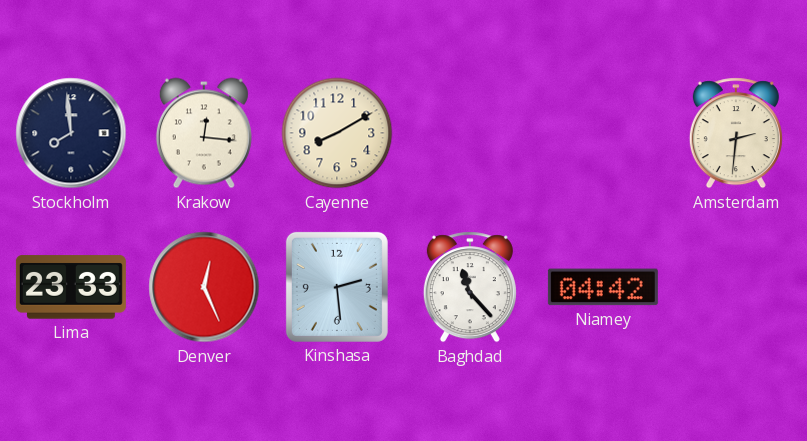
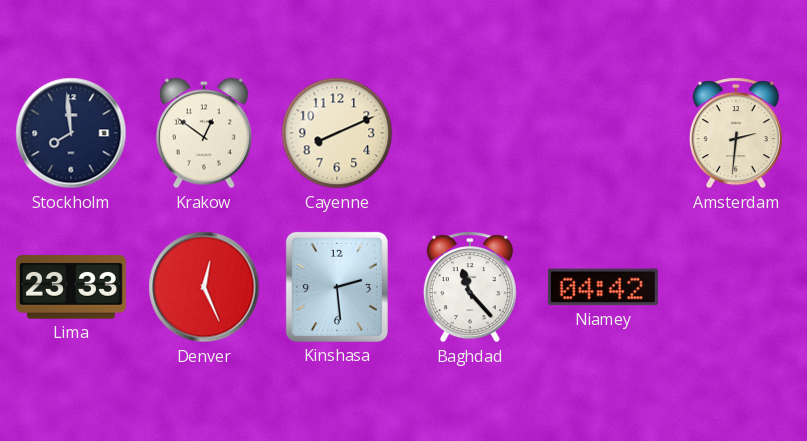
Krakow: 12:16 -> 12:51
Cayenne: 8:10 -> 8:11
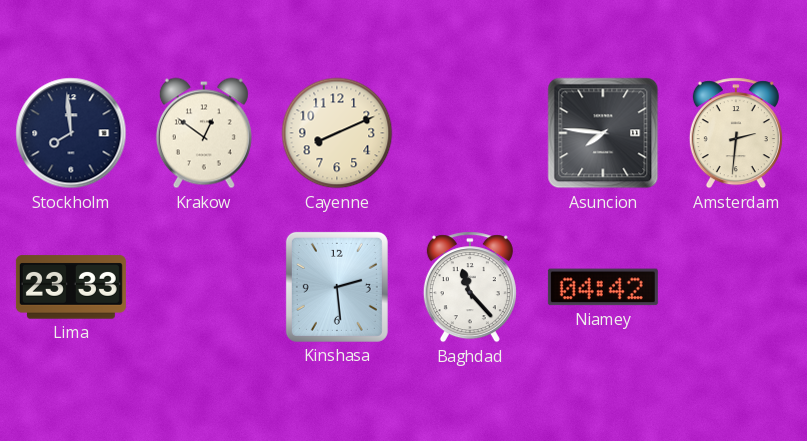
Asuncion: none -> 7:46
Denver: 12:26 -> none
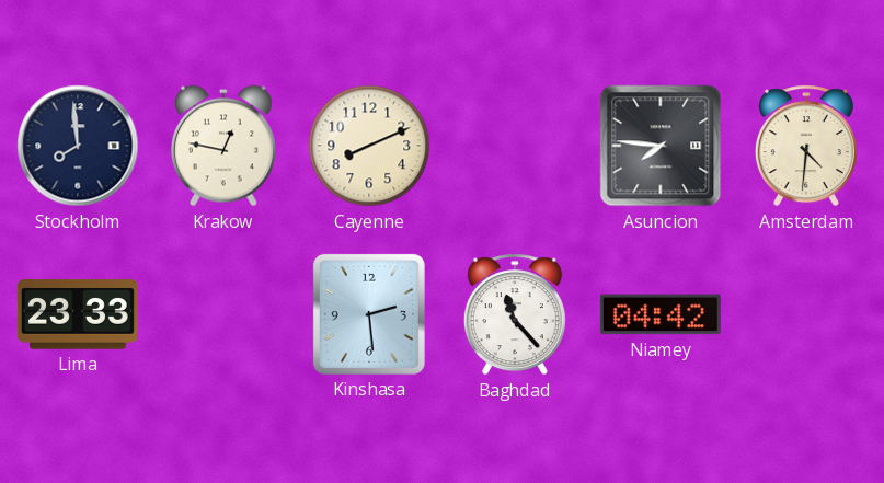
Krakow: 12:51 -> 12:47
Amsterdam: 2:31 -> 4:31
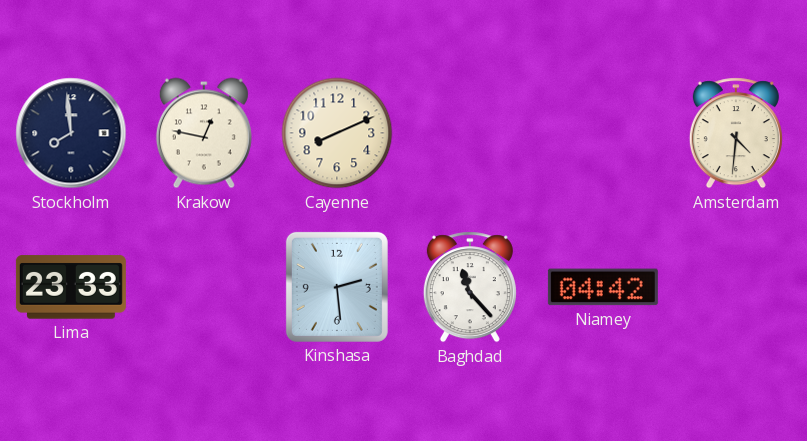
Asuncion: 7:46 -> none
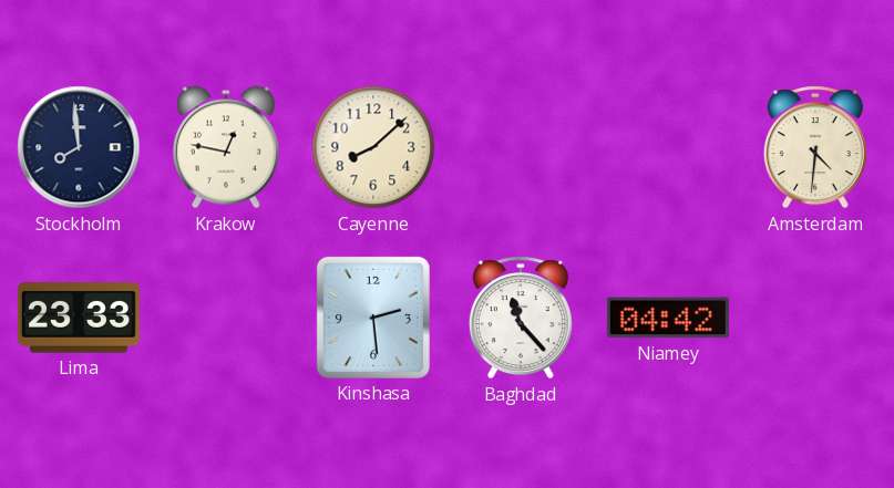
Cayenne: 8:11 -> 8:08
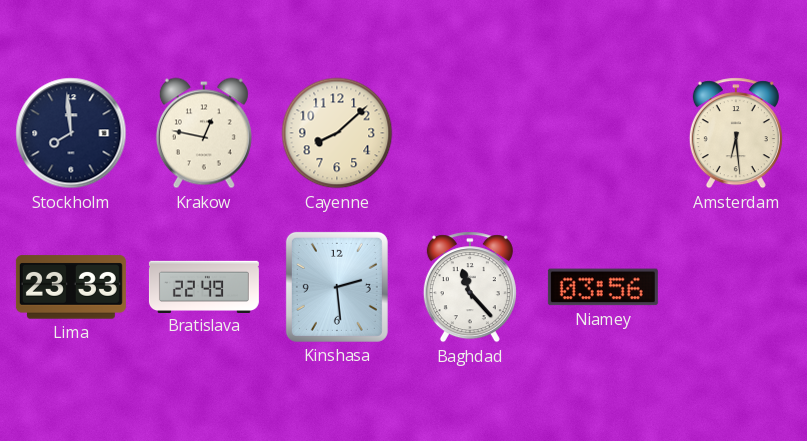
Amsterdam: 4:31 -> 6:29
Bratislava: none -> 22:49
Niamey: 04:42 -> 03:56
